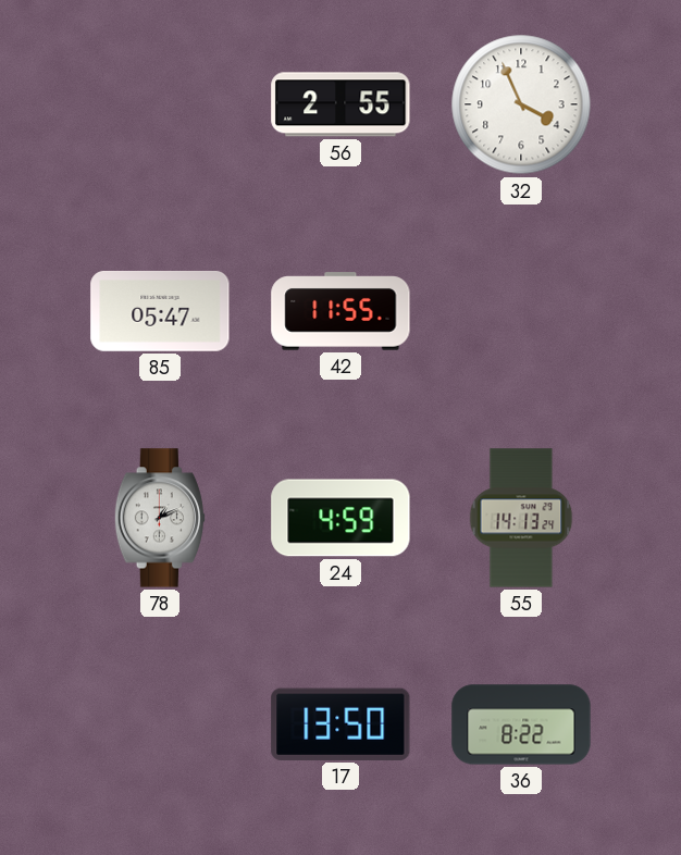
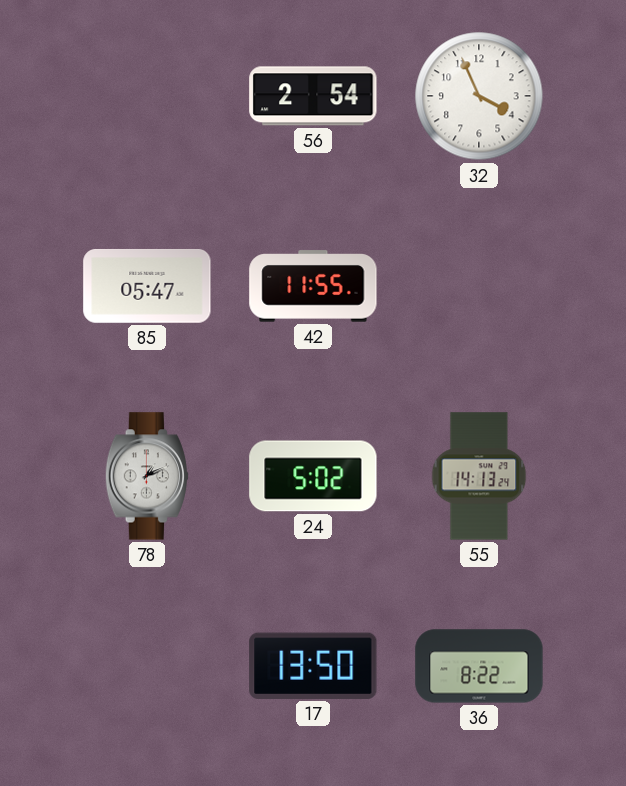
56: 2:55 -> 2:54
24: 4:59 -> 5:02
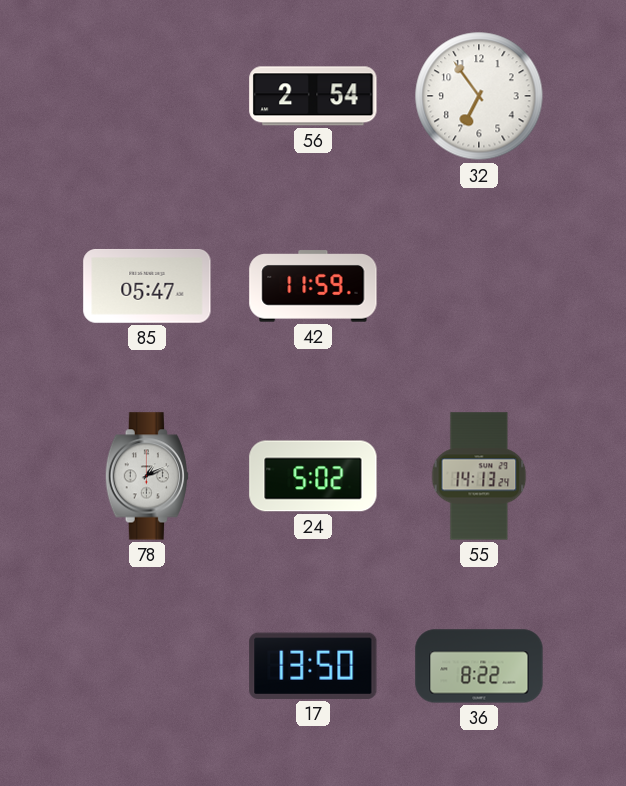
32: 3:56 -> 6:54
42: 11:55 -> 11:59
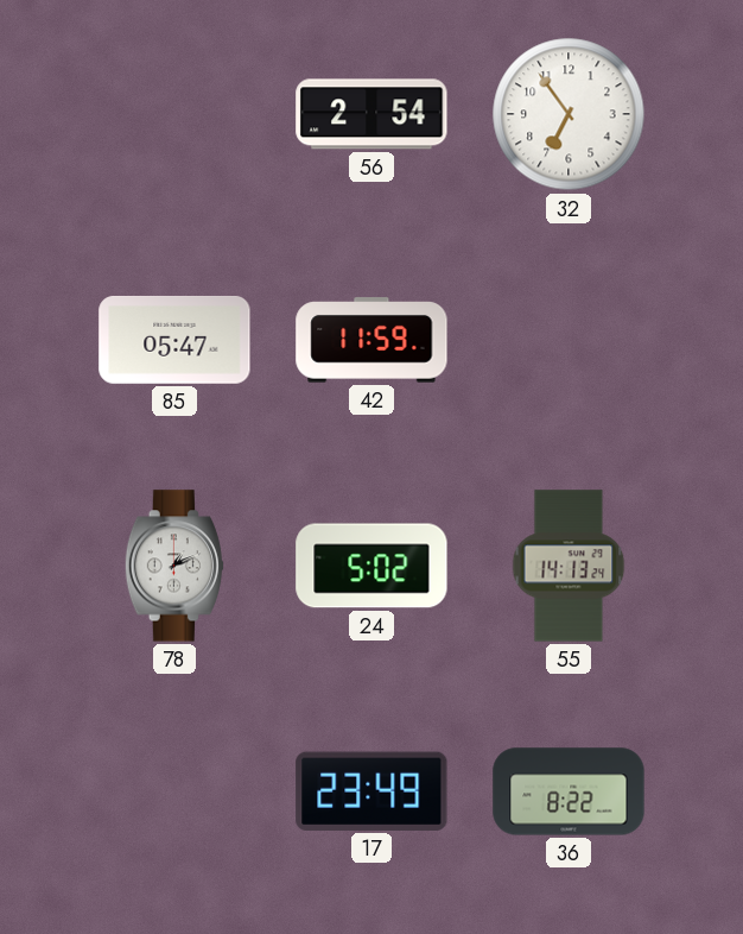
17: 13:50 -> 23:49
